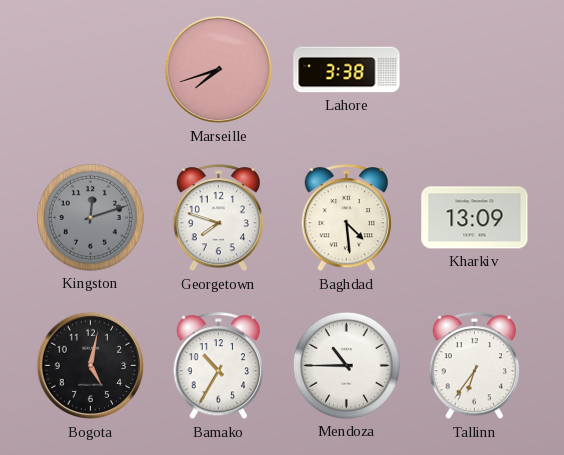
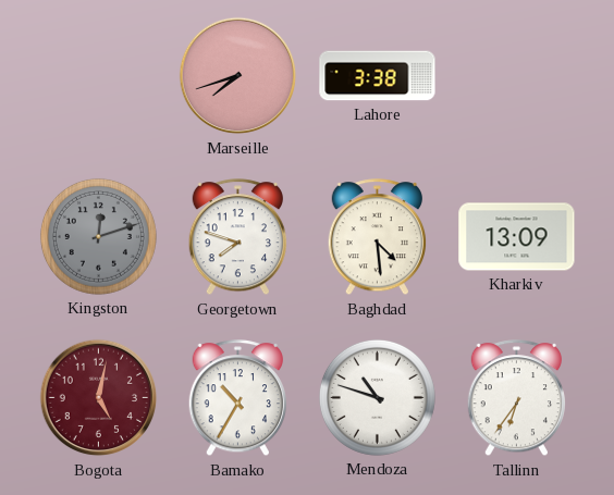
Bogota dial: black -> burgundy
Mendoza: 10:45 -> 10:48
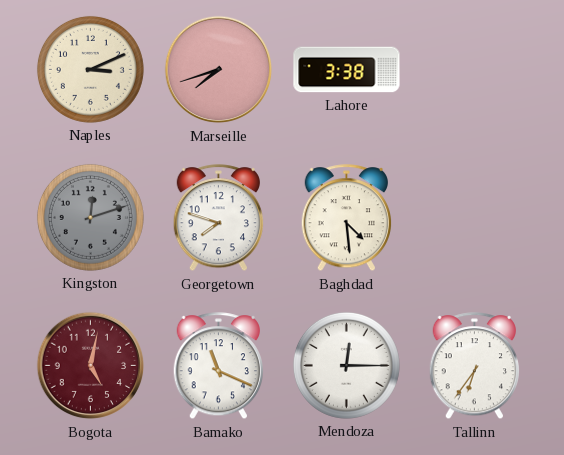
Naples: none -> 3:11
Kharkiv: 13:09 -> none
Bamako: 10:35 -> 11:19
Mendoza: 10:48 -> 12:15
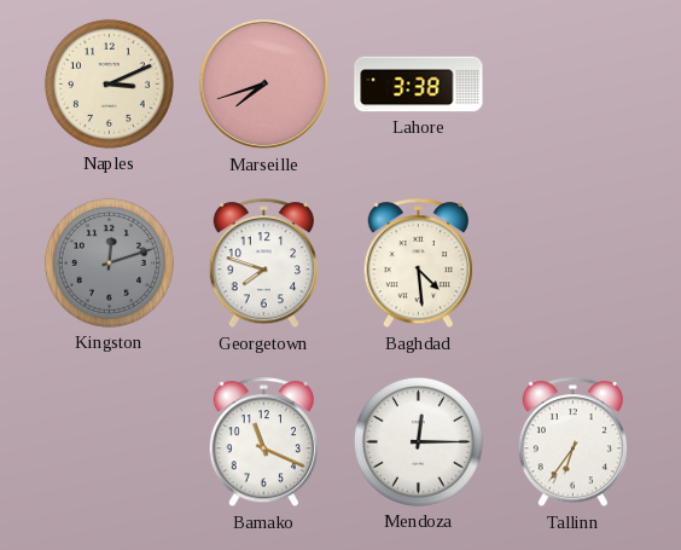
Bogota: 5:02 -> none
